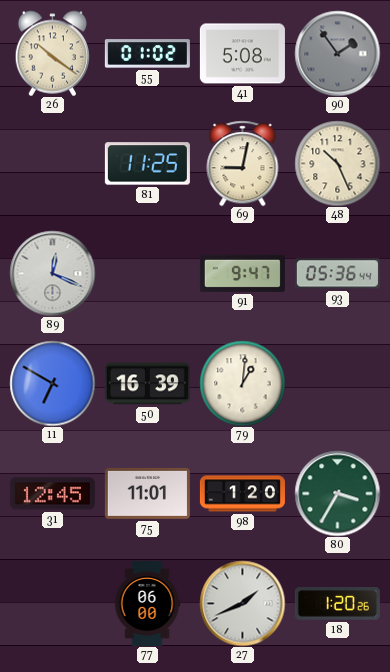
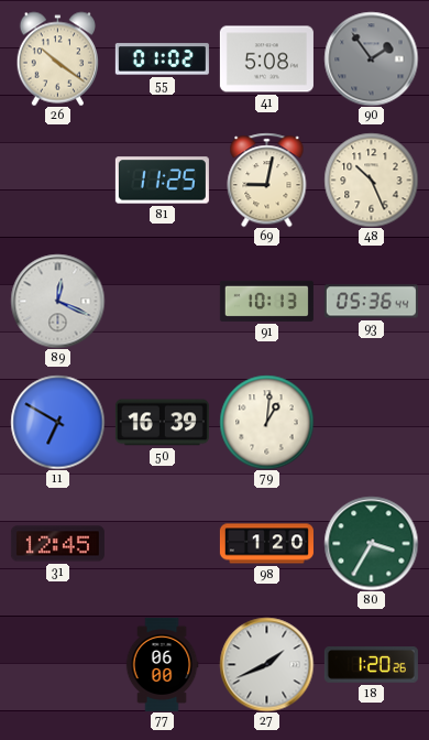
91: 9:47 -> 10:13
75: 11:01 -> none
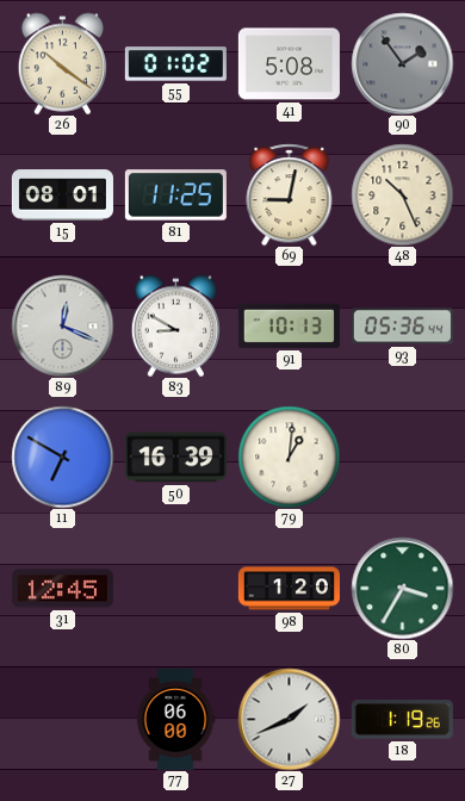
15: none -> 08:01
83: none -> 8:50
18: 1:20 -> 1:19
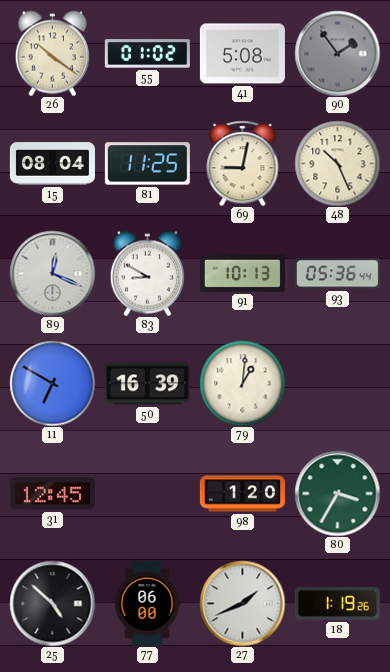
15: 08:01 -> 08:04
25: none -> 4:52
